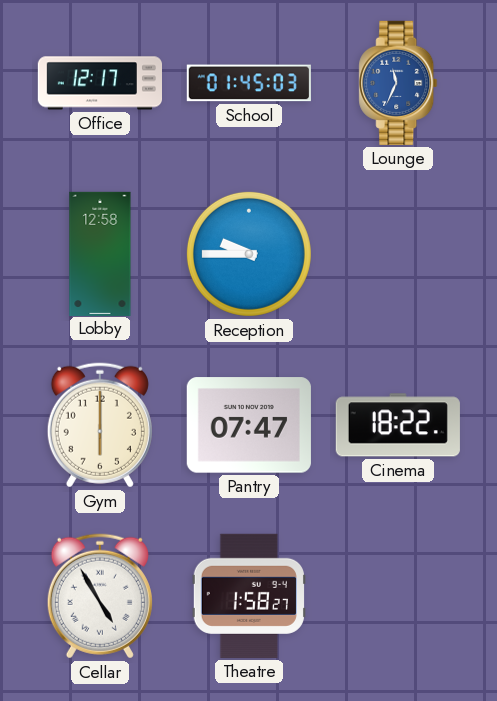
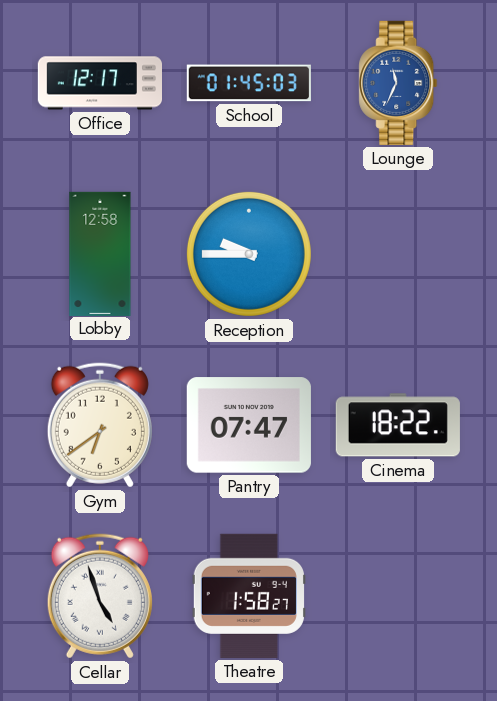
Gym: 6:00 -> 6:39
Cellar: 4:55 -> 4:57
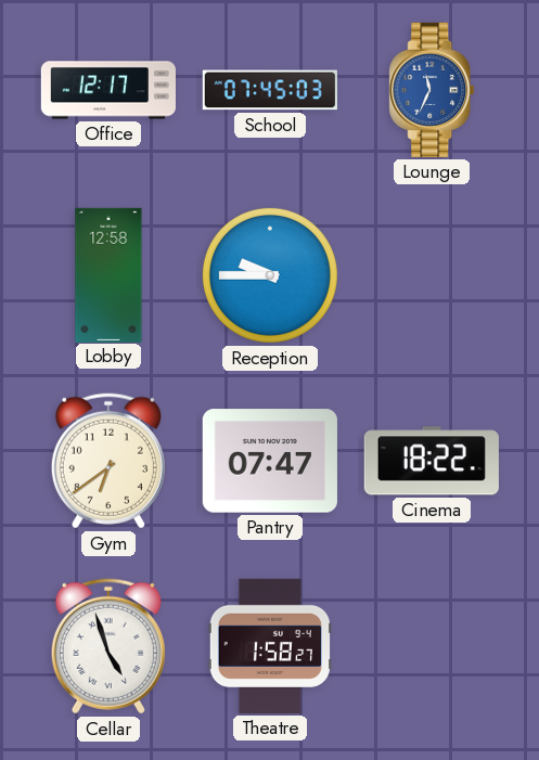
School: 01:45 -> 07:45
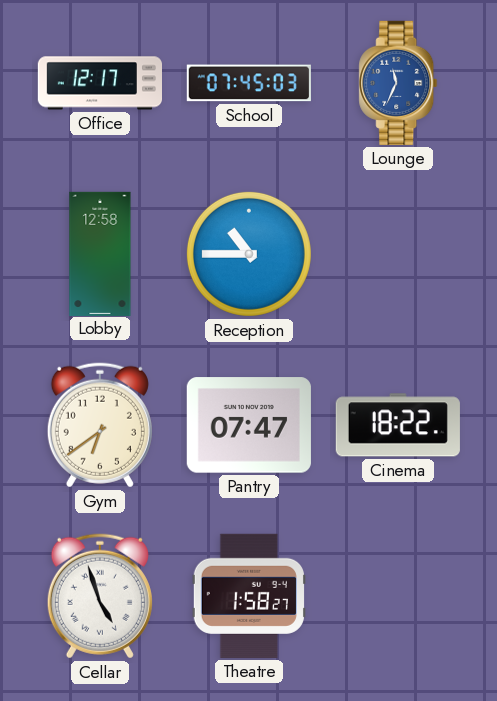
Reception: 9:45 -> 10:45
